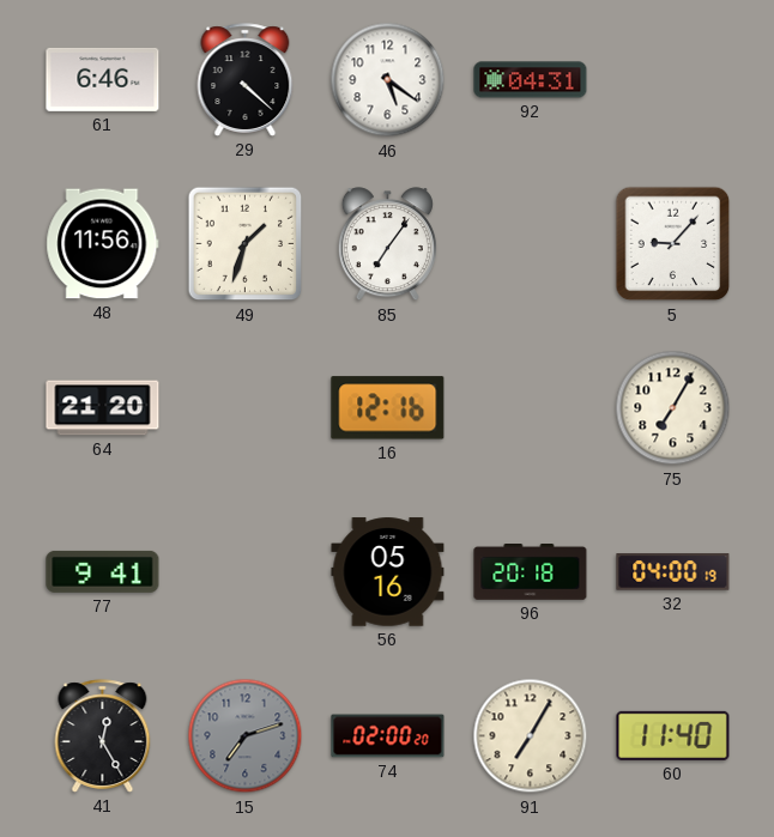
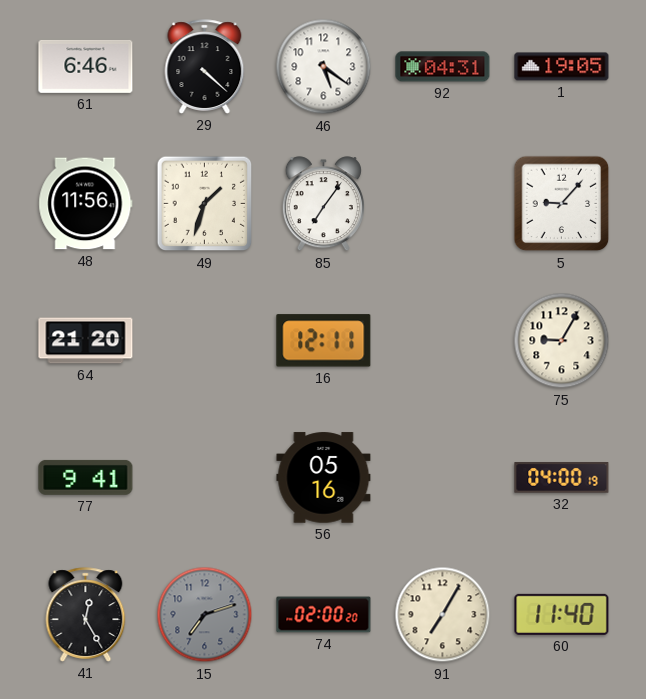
1: none -> 19:05
16: 12:16 -> 12:11
75: 7:05 -> 9:05
96: 20:18 -> none
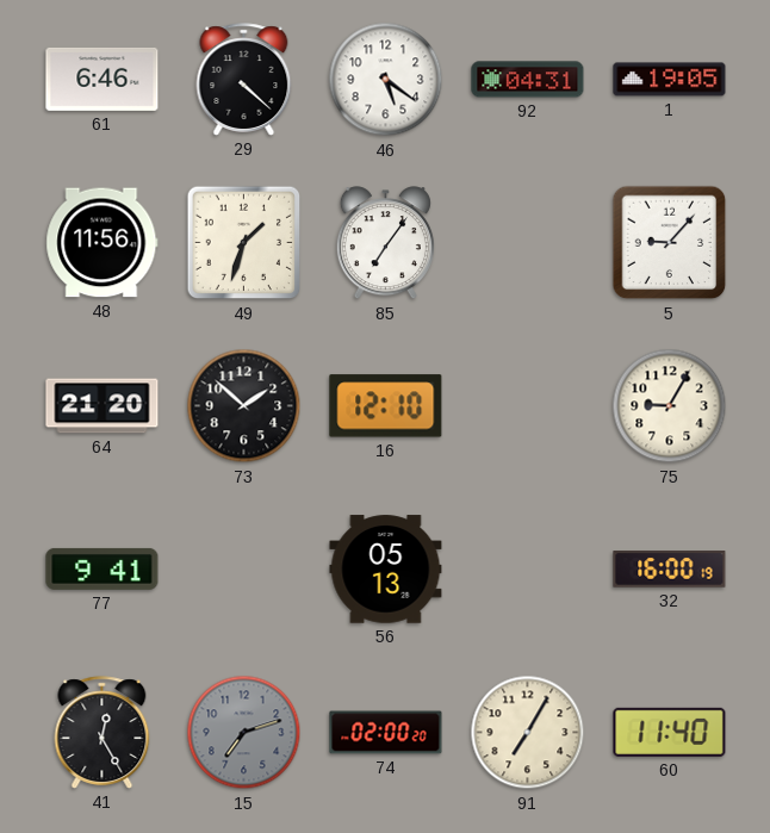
73: none -> 1:52
16: 12:11 -> 12:10
56: 05:16 -> 05:13
32: 04:00 -> 16:00
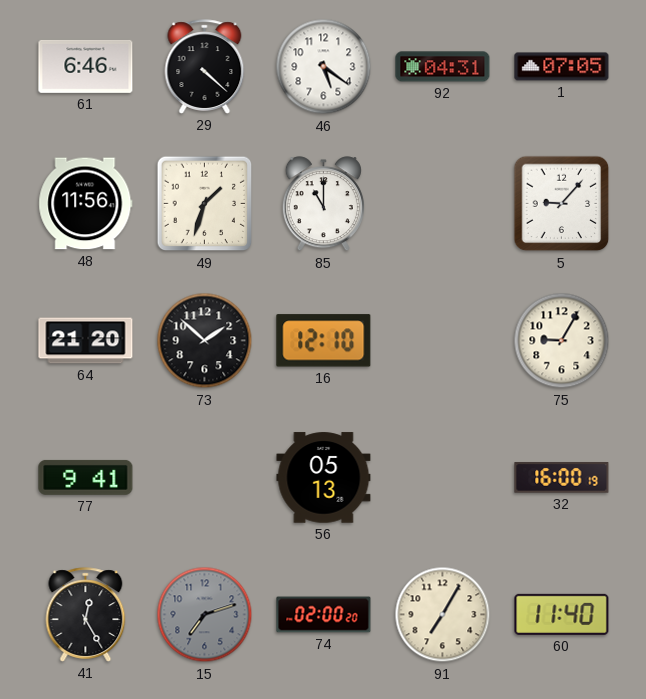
1: 19:05 -> 07:05
85: 7:06 -> 11:00
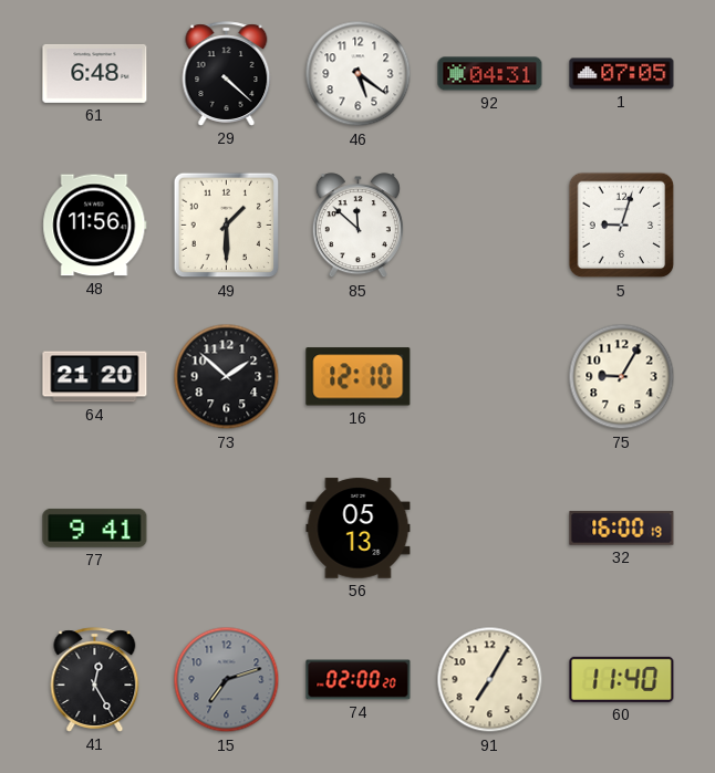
61: 6:46 -> 6:48
49: 1:33 -> 1:30
85: 11:00 -> 11:52
5: 9:07 -> 9:03
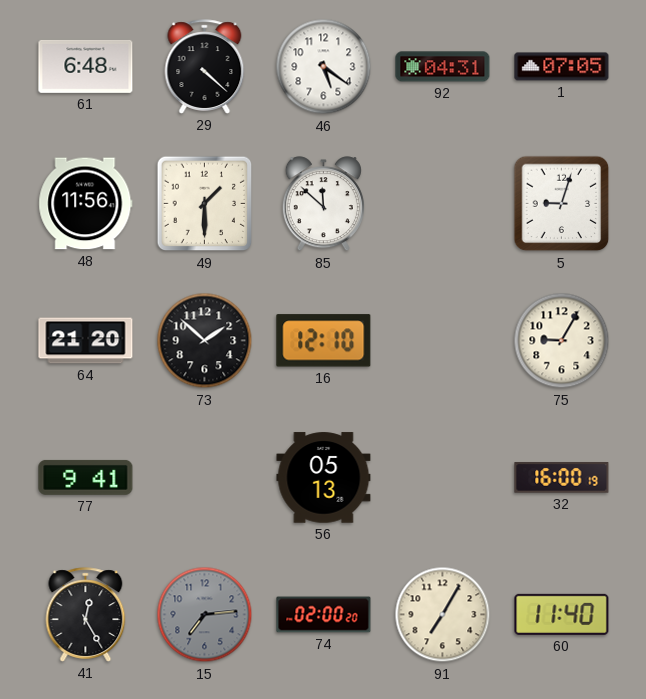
15: 7:12 -> 7:14
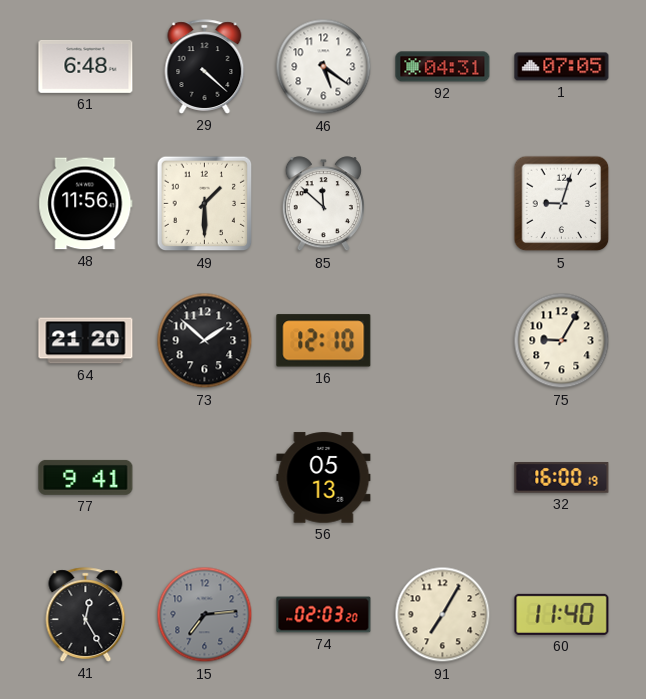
74: 02:00 -> 02:03
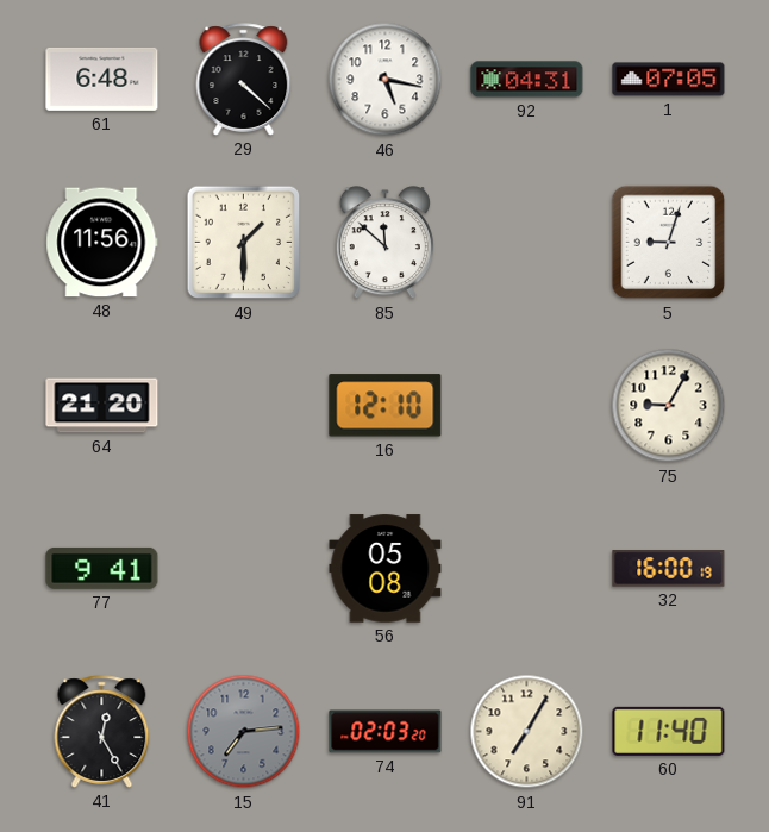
46: 5:21 -> 5:17
73: 1:52 -> none
56: 05:13 -> 05:08
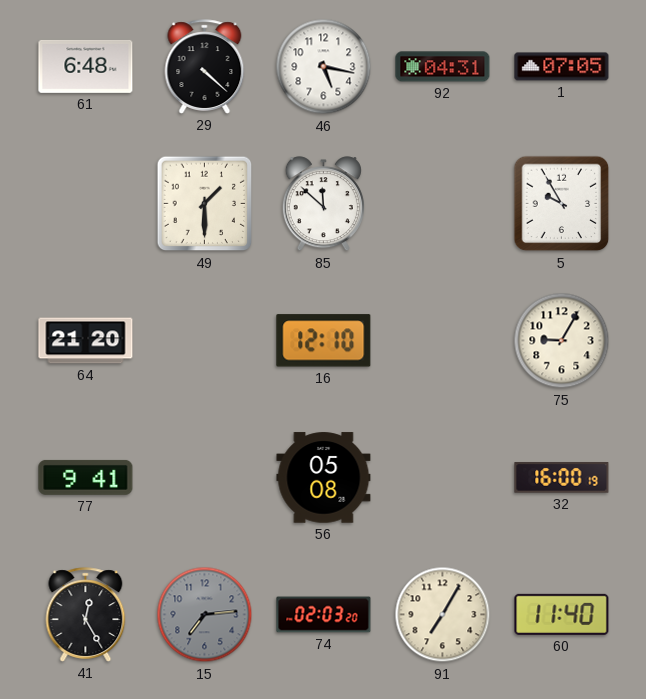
48: 11:56 -> none
5: 9:03 -> 9:55
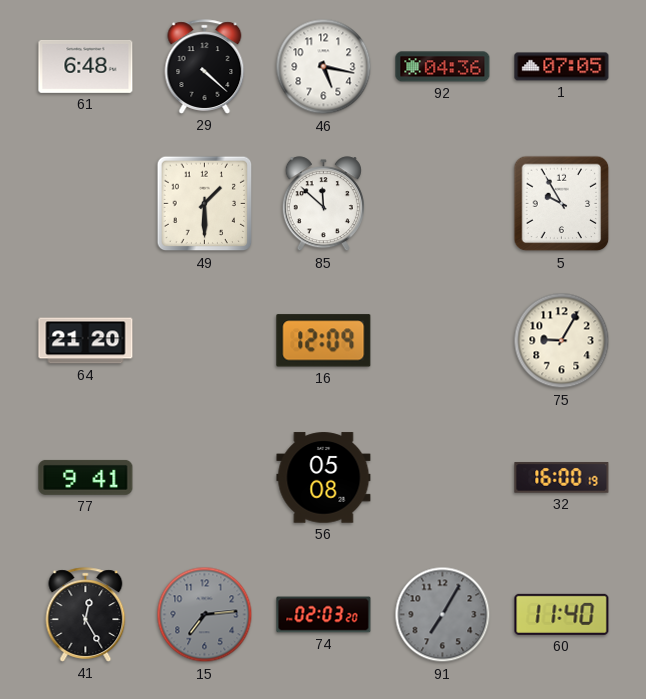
92: 04:31 -> 04:36
16: 12:10 -> 12:09
91 dial: cream -> grey
